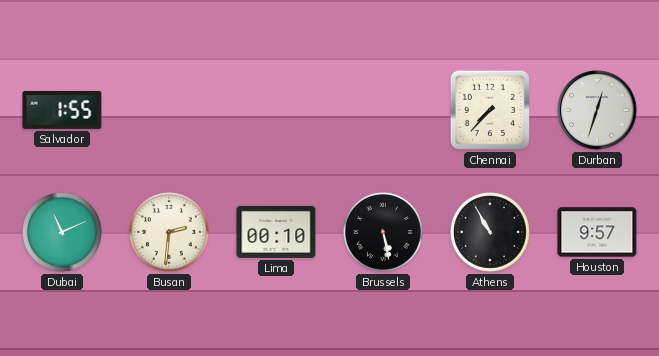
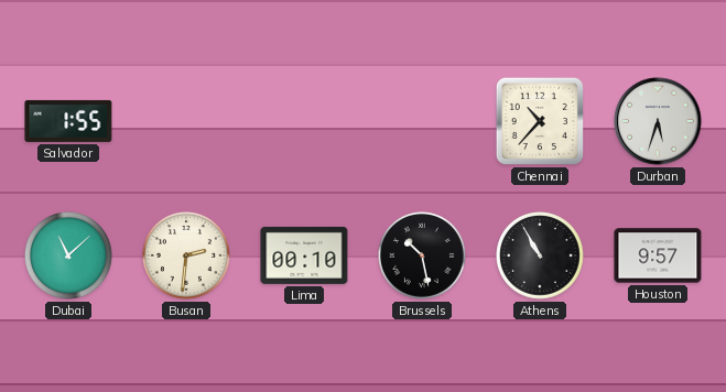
Chennai: 7:37 -> 10:37
Durban: 12:33 -> 5:33
Dubai: 11:11 -> 11:08
Brussels: 5:28 -> 10:28
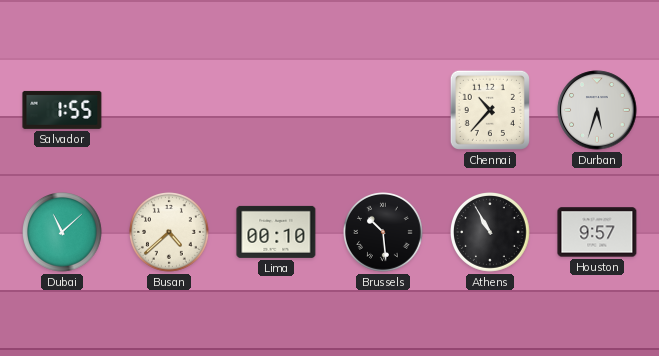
Busan: 2:31 -> 4:38
Brussels: 10:28 -> 10:29
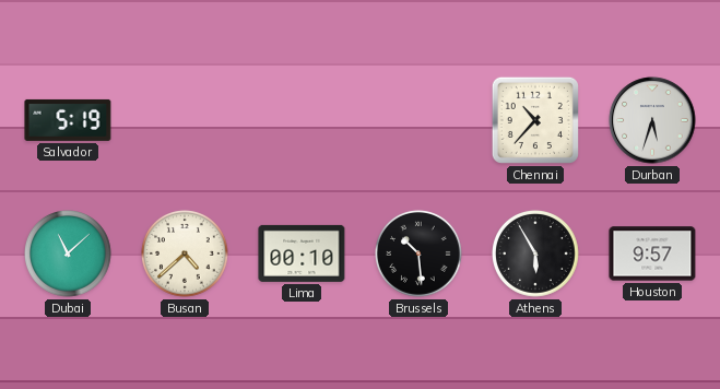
Salvador: 1:55 -> 5:19
Athens: 10:55 -> 5:55
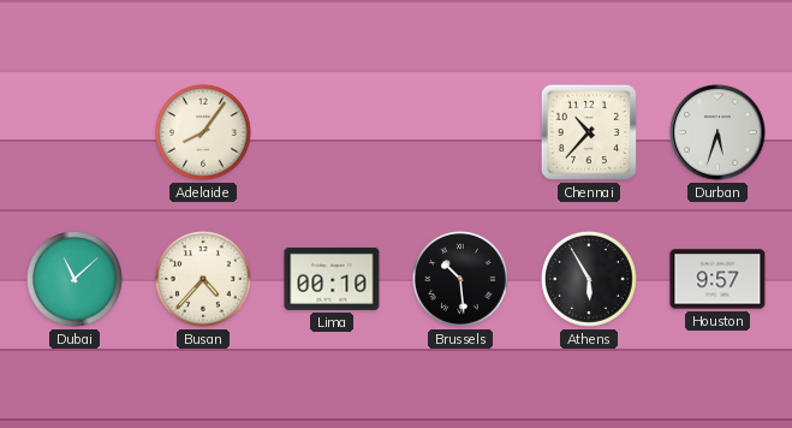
Salvador: 5:19 -> none
Adelaide: none -> 8:06
Busan: 4:38 -> 4:37
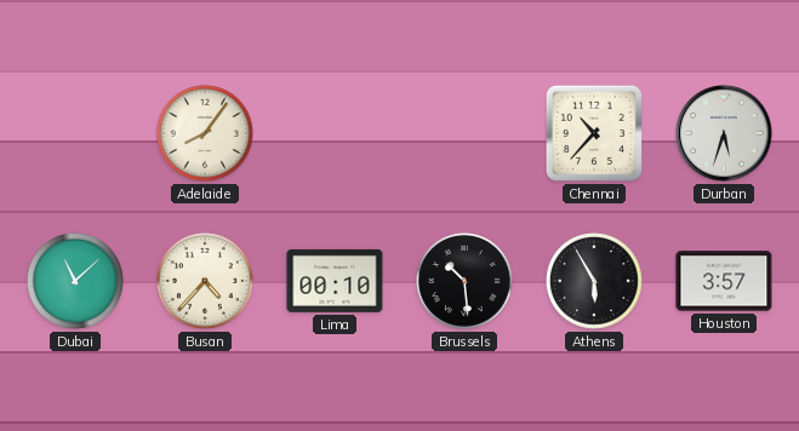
Houston: 9:57 -> 3:57
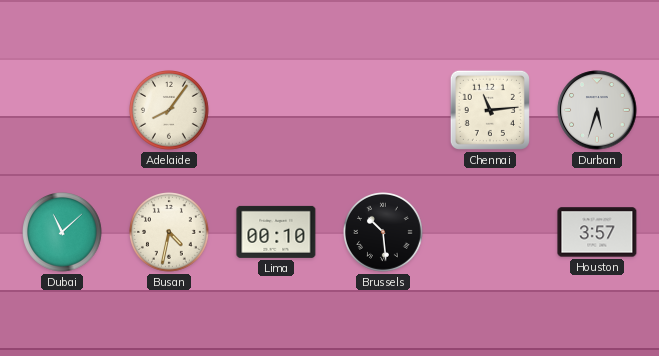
Chennai: 10:37 -> 11:14
Busan: 4:37 -> 4:32
Athens: 5:55 -> none
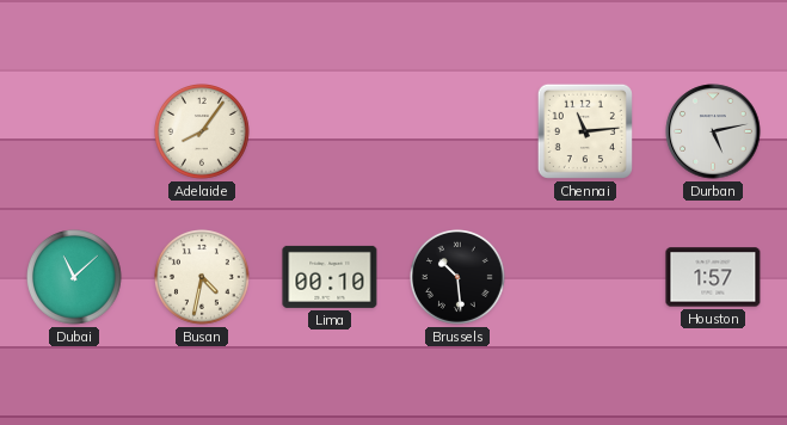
Durban: 5:33 -> 5:13
Houston: 3:57 -> 1:57
